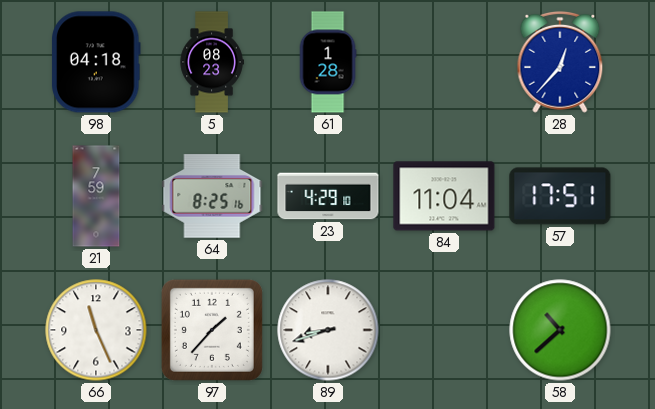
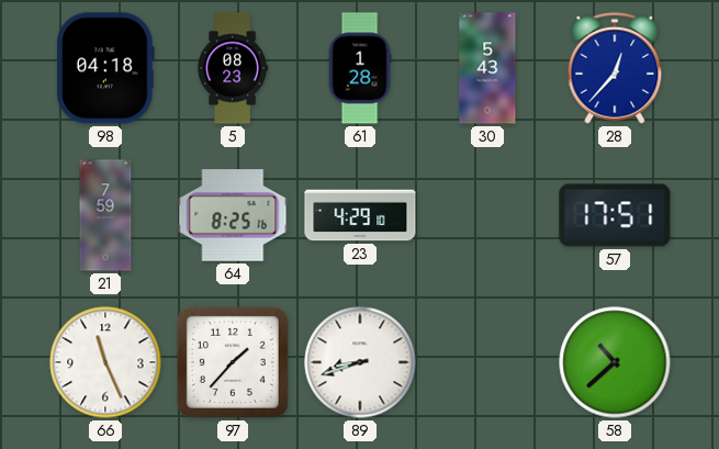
30: none -> 5:43
84: 11:04 -> none
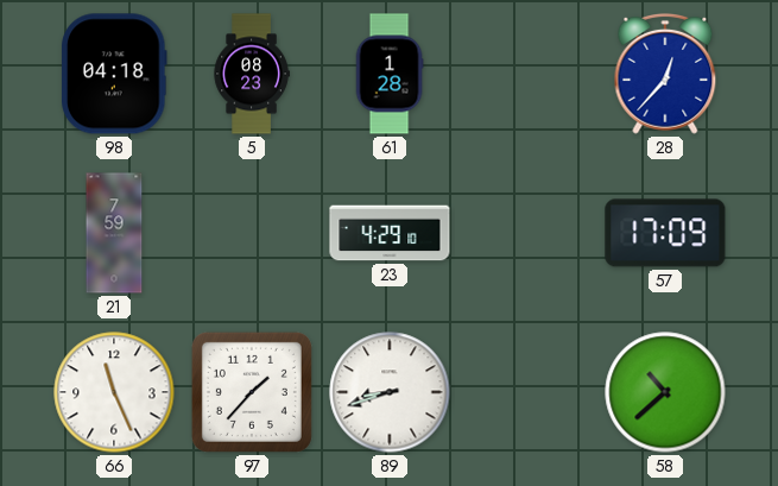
30: 5:43 -> none
64: 8:25 -> none
57: 17:51 -> 17:09
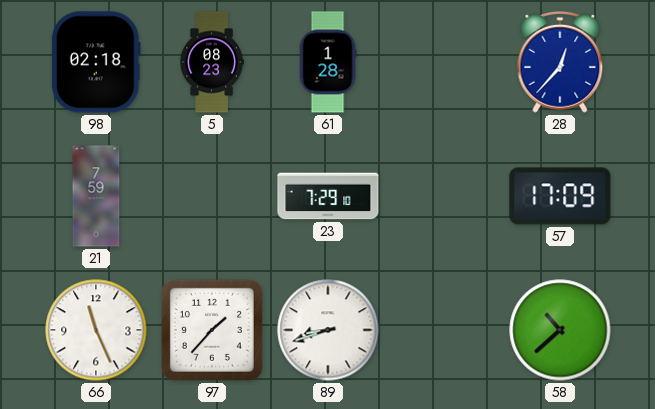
98: 04:18 -> 02:18
23: 4:29 -> 7:29
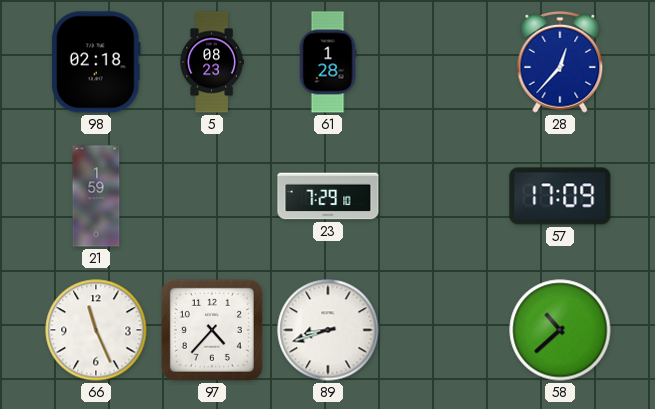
21: 7:59 -> 1:59
97: 1:37 -> 4:37
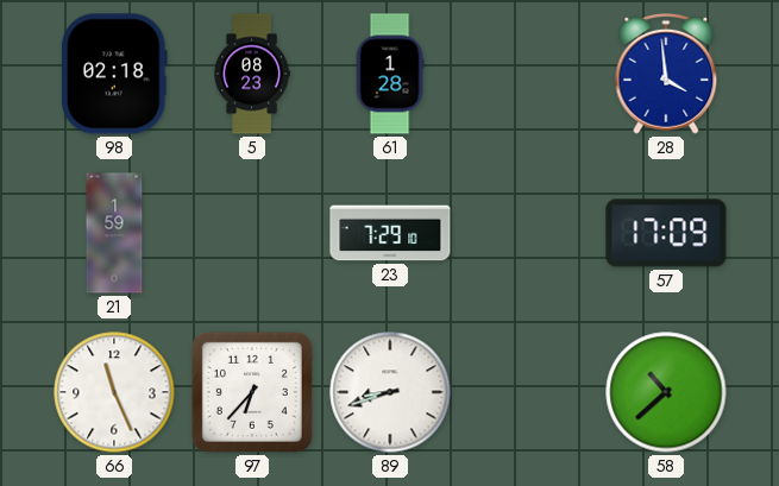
28: 12:37 -> 3:59
97: 4:37 -> 6:37
